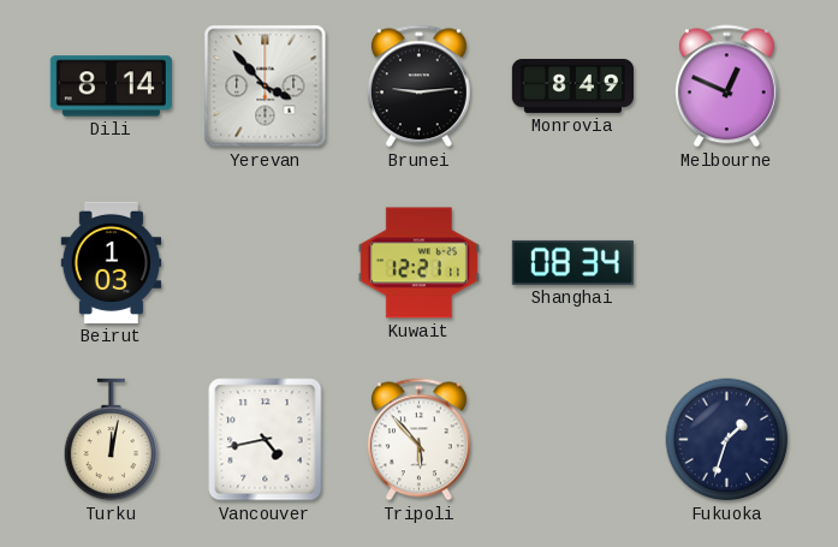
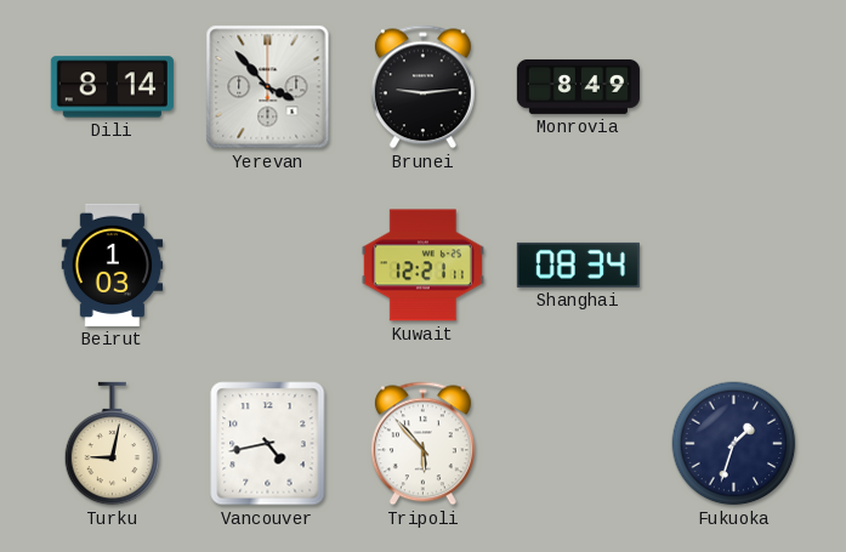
Melbourne: 12:49 -> none
Turku: 12:02 -> 9:02
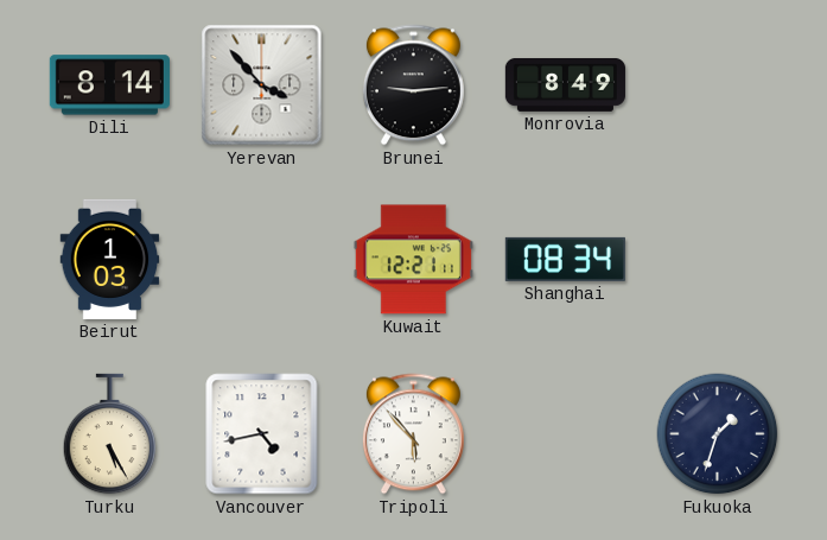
Turku: 9:02 -> 5:25
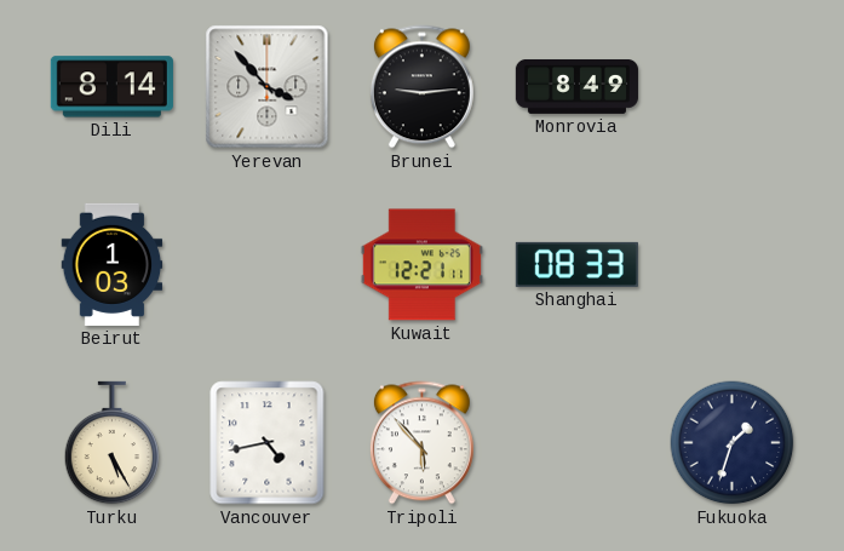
Shanghai: 08:34 -> 08:33
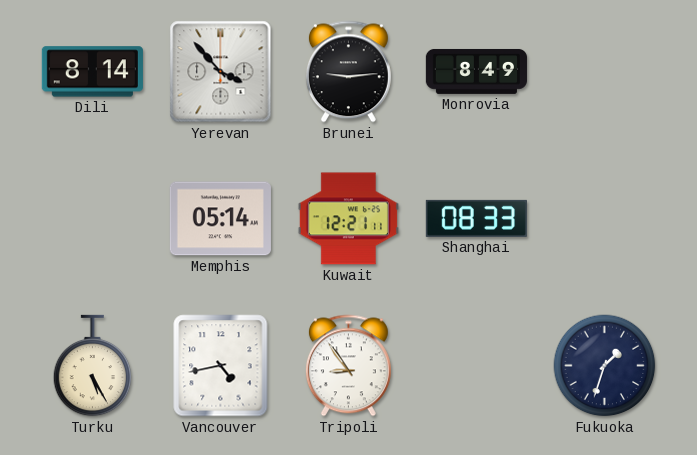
Beirut: 1:03 -> none
Memphis: none -> 05:14
Tripoli: 5:53 -> 8:54
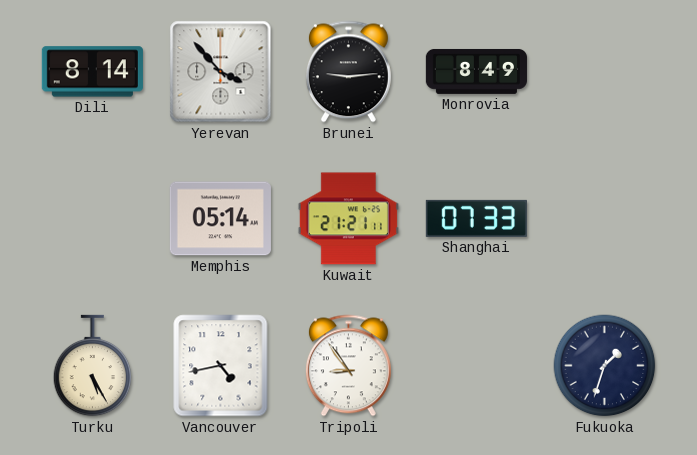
Kuwait: 12:21 -> 21:21
Shanghai: 08:33 -> 07:33
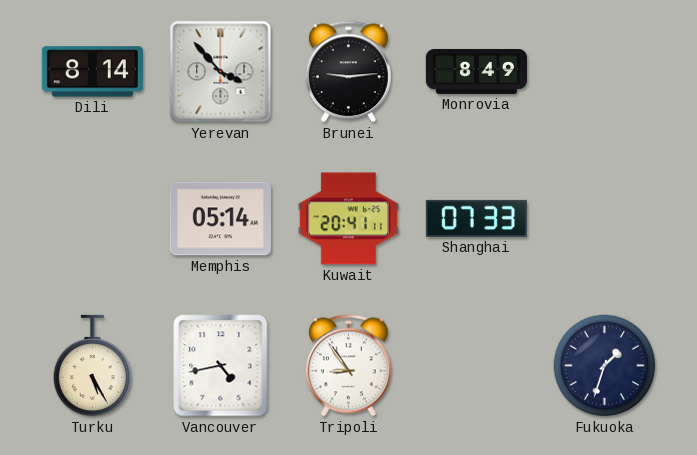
Kuwait: 21:21 -> 20:41
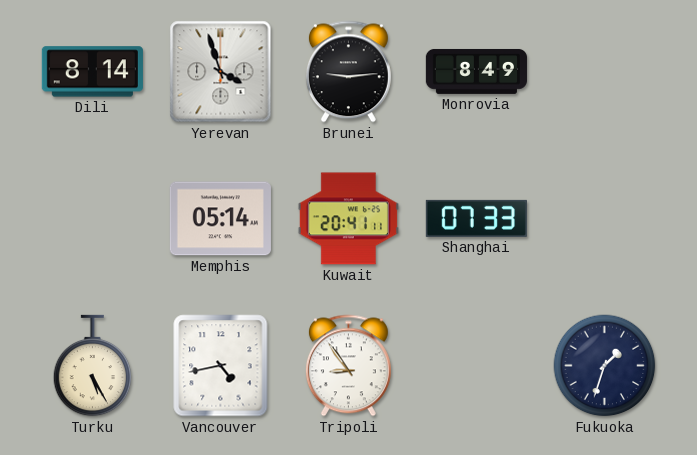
Yerevan: 3:53 -> 3:57
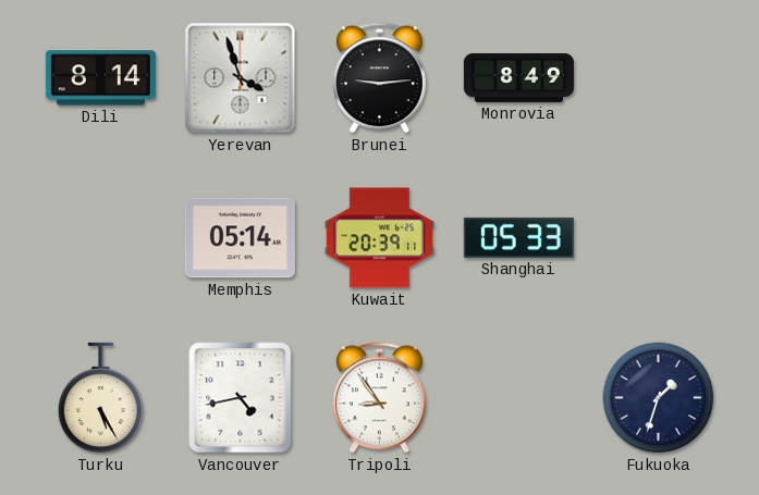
Kuwait: 20:41 -> 20:39
Shanghai: 07:33 -> 05:33
